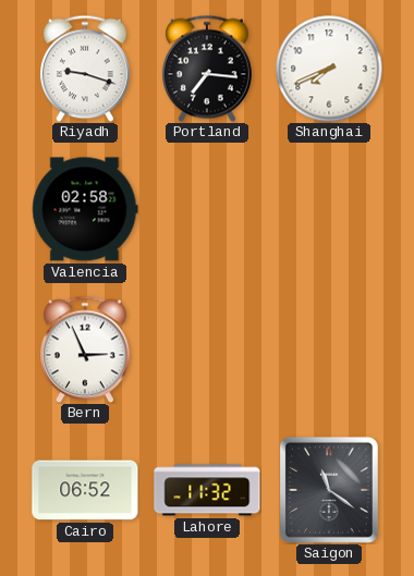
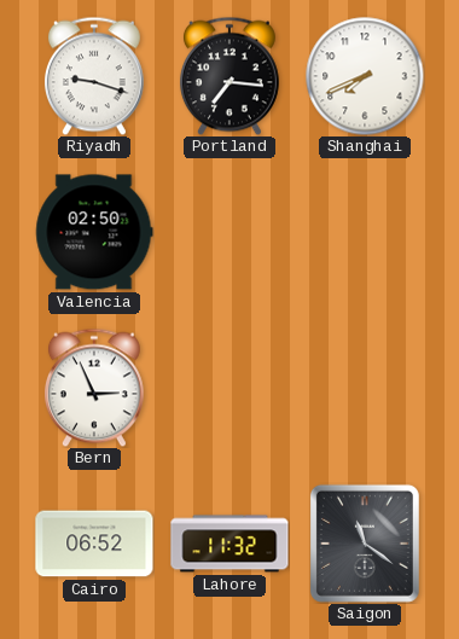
Valencia: 02:58 -> 02:50
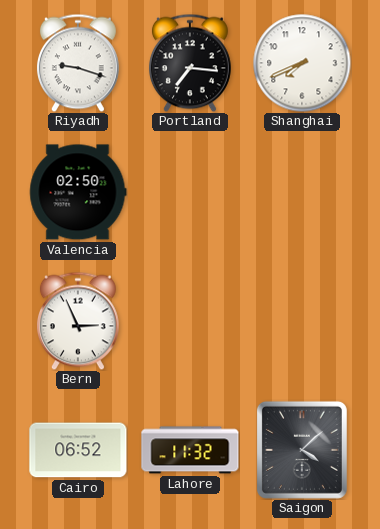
Saigon: 11:21 -> 4:08
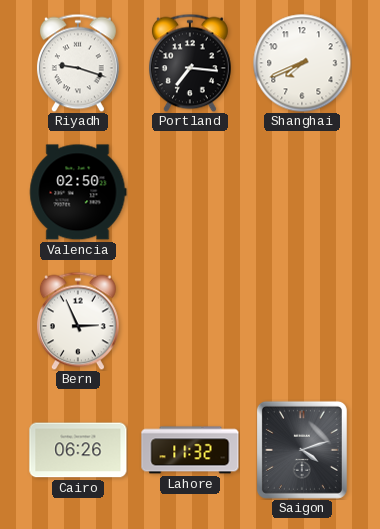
Cairo: 06:52 -> 06:26
Saigon: 4:08 -> 4:12
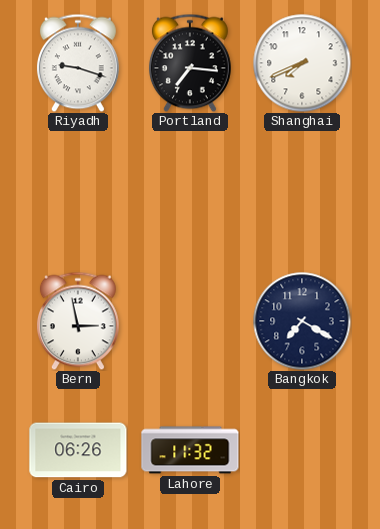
Valencia: 02:50 -> none
Bern: 2:56 -> 2:58
Bangkok: none -> 7:20
Saigon: 4:12 -> none
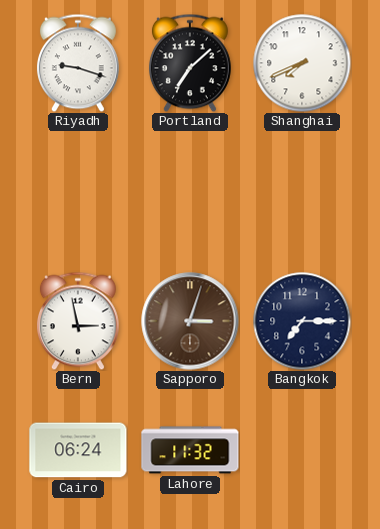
Portland: 7:16 -> 7:08
Sapporo: none -> 3:03
Bangkok: 7:20 -> 7:15
Cairo: 06:26 -> 06:24
